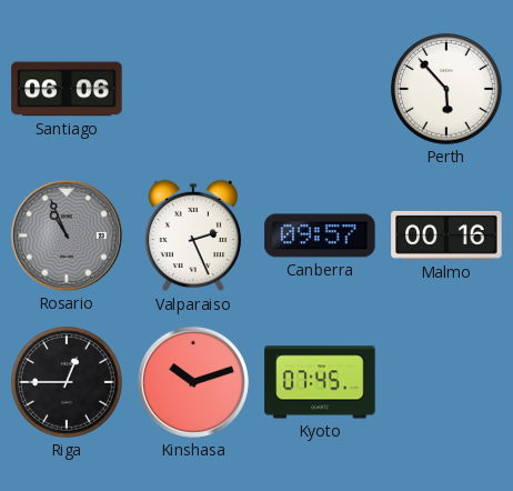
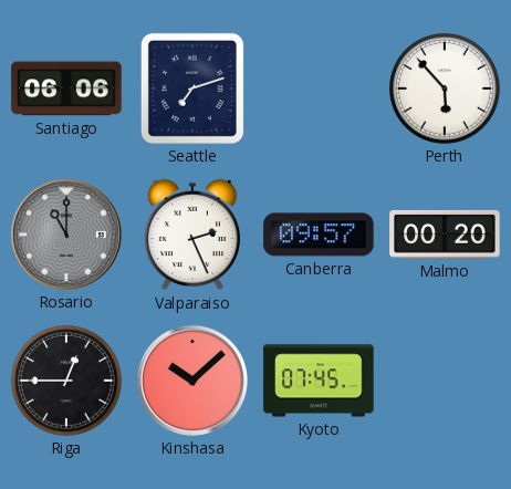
Seattle: none -> 7:12
Rosario: 10:56 -> 11:00
Malmo: 00:16 -> 00:20
Kinshasa: 10:12 -> 10:08
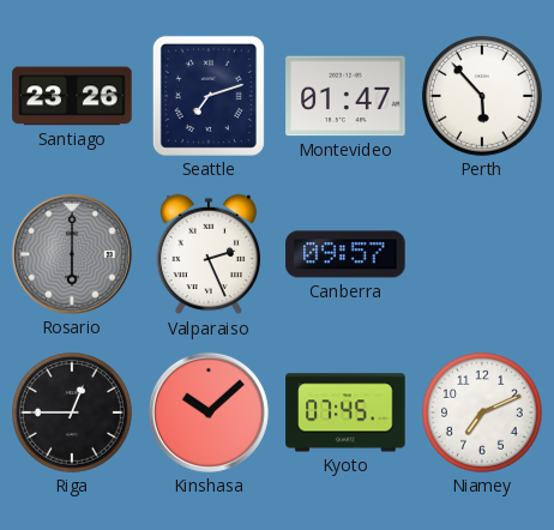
Santiago: 06:06 -> 23:26
Montevideo: none -> 01:47
Rosario: 11:00 -> 6:00
Malmo: 00:20 -> none
Niamey: none -> 7:11
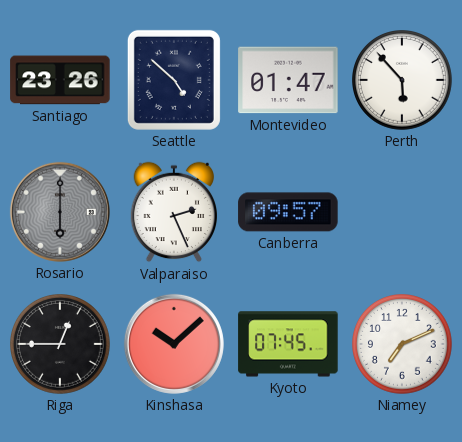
Seattle: 7:12 -> 4:52
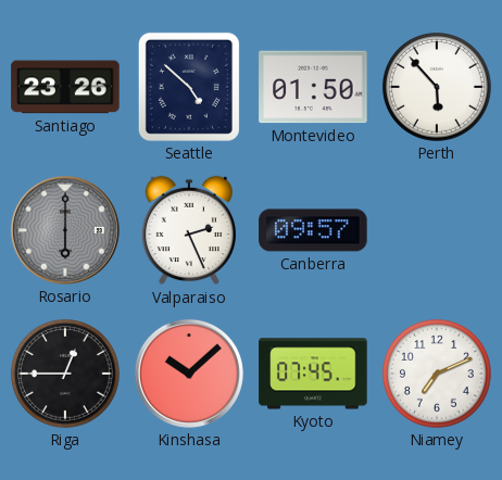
Montevideo: 01:47 -> 01:50
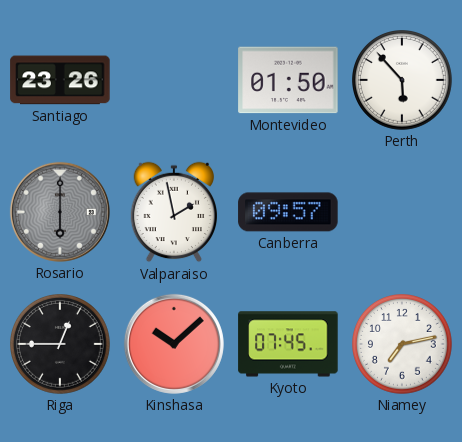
Seattle: 4:52 -> none
Valparaiso: 2:26 -> 1:58
Niamey: 7:11 -> 7:13
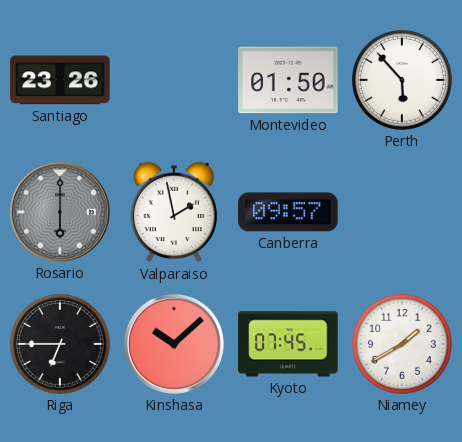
Riga: 12:45 -> 6:45
Niamey: 7:13 -> 1:40
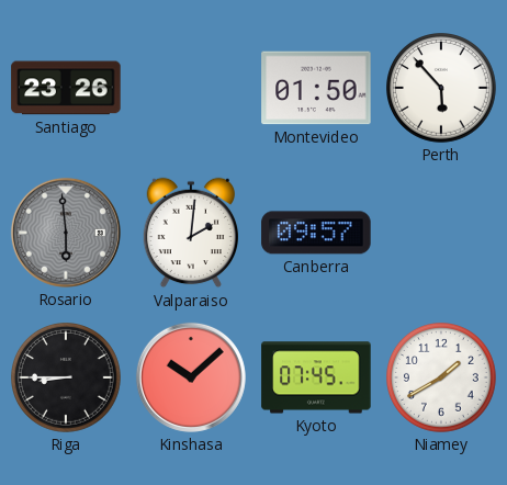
Rosario: 6:00 -> 5:59
Valparaiso: 1:58 -> 2:01
Riga: 6:45 -> 8:45
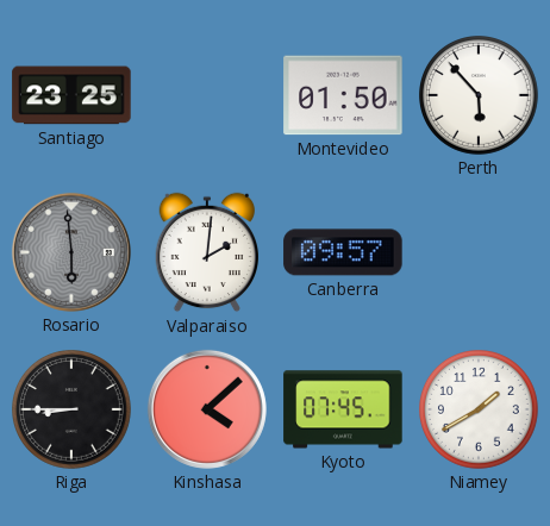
Santiago: 23:26 -> 23:25
Kinshasa: 10:08 -> 4:08
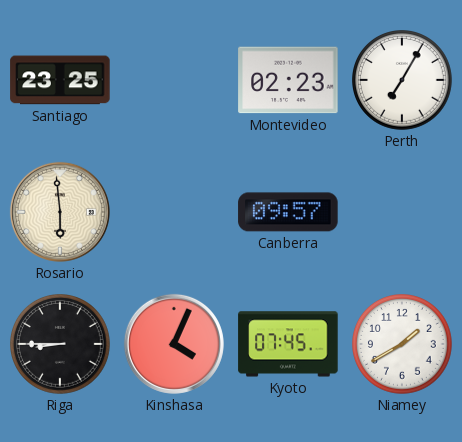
Montevideo: 01:50 -> 02:23
Perth: 5:53 -> 7:05
Rosario dial: grey -> cream
Valparaiso: 2:01 -> none
Kinshasa: 4:08 -> 4:04
